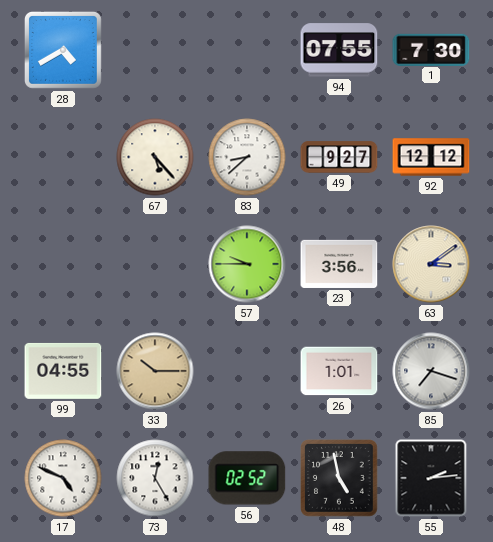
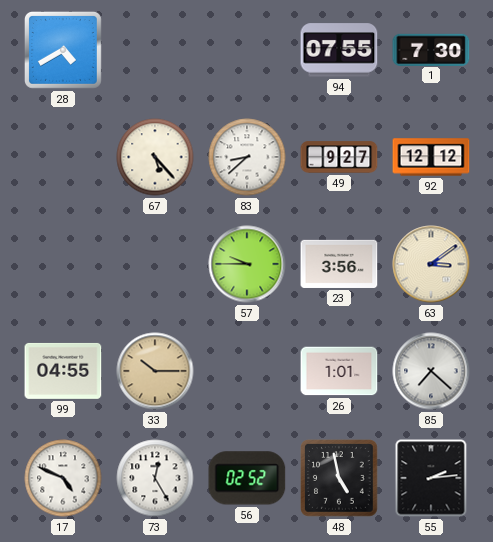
85: 7:18 -> 7:22
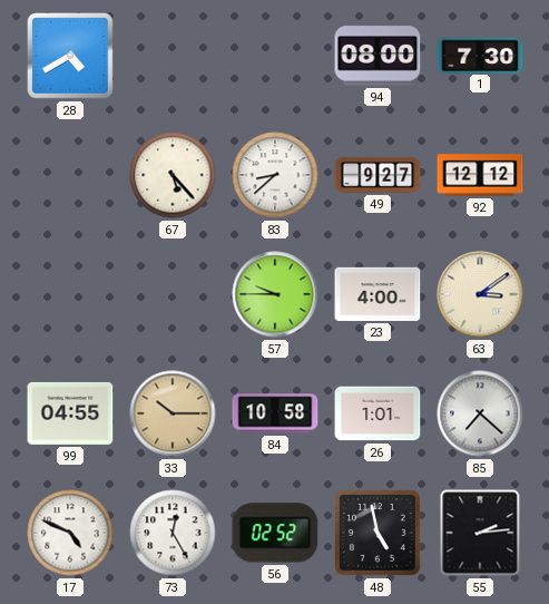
94: 07:55 -> 08:00
23: 3:56 -> 4:00
84: none -> 10:58
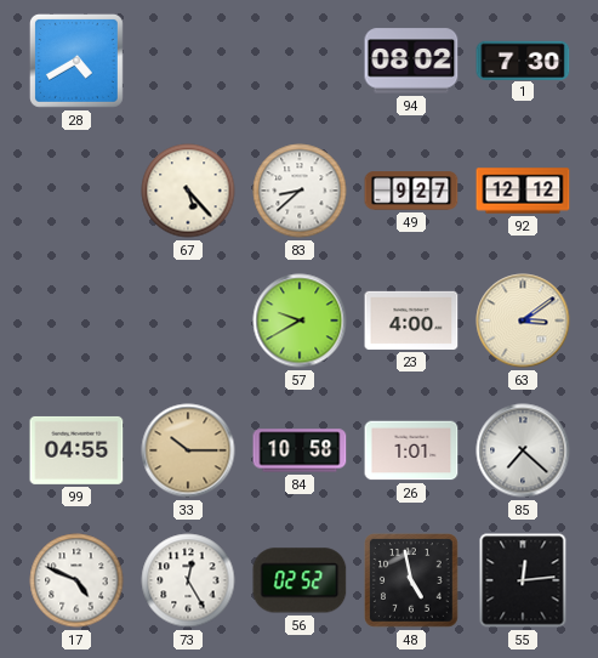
94: 08:00 -> 08:02
57: 9:45 -> 9:40
55: 2:14 -> 12:14
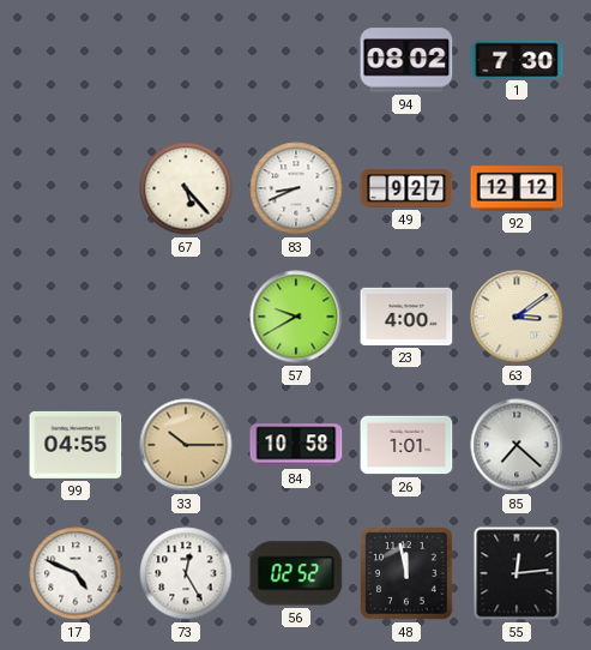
28: 4:40 -> none
83: 8:38 -> 8:41
48: 4:58 -> 11:58
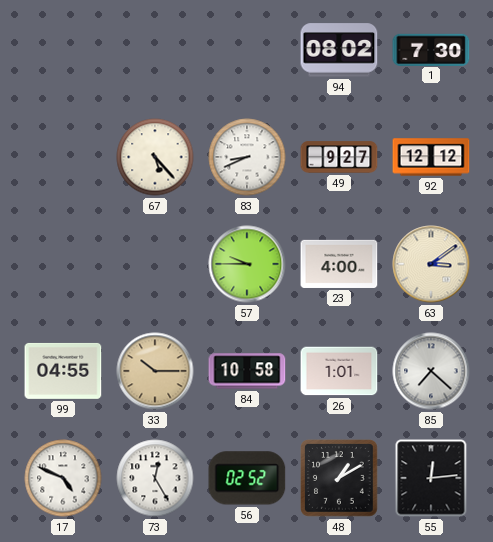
57: 9:40 -> 9:45
48: 11:58 -> 1:10
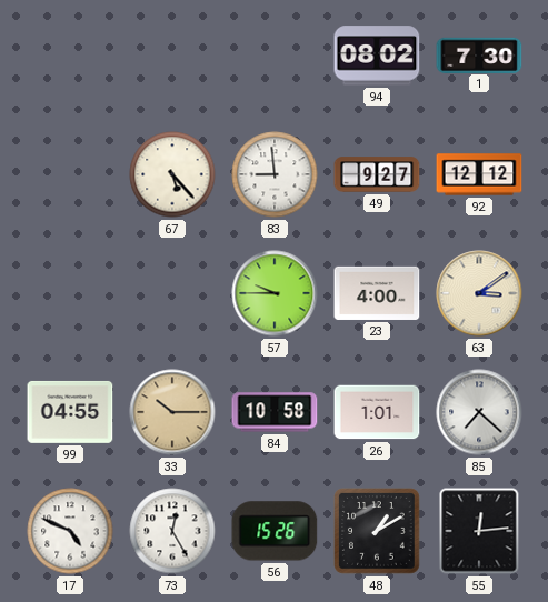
83: 8:41 -> 8:59
56: 02:52 -> 15:26
